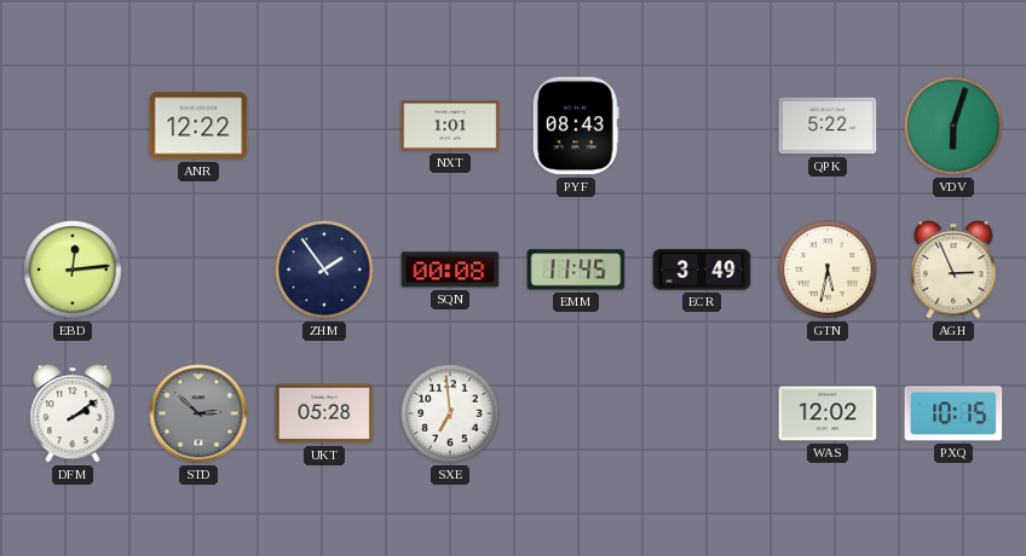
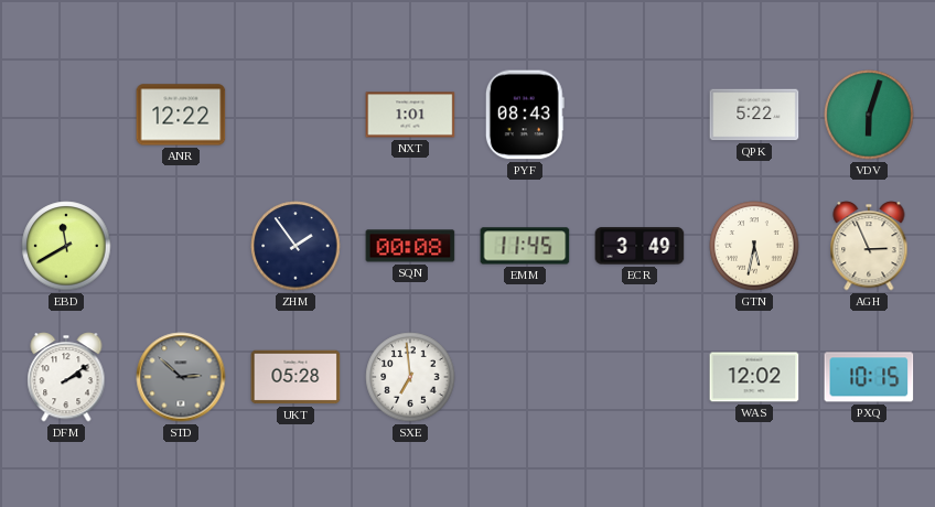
EBD: 12:14 -> 11:40
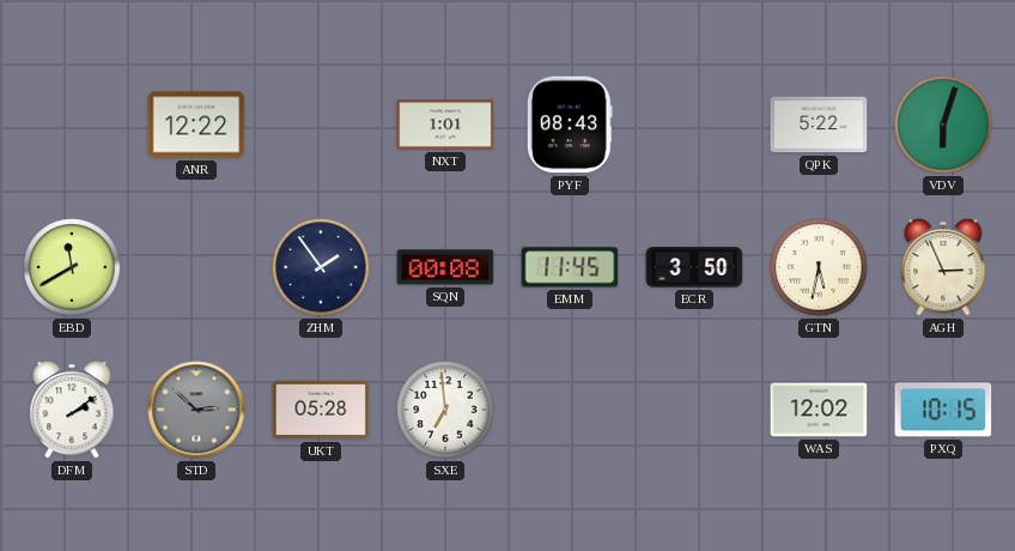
ECR: 3:49 -> 3:50
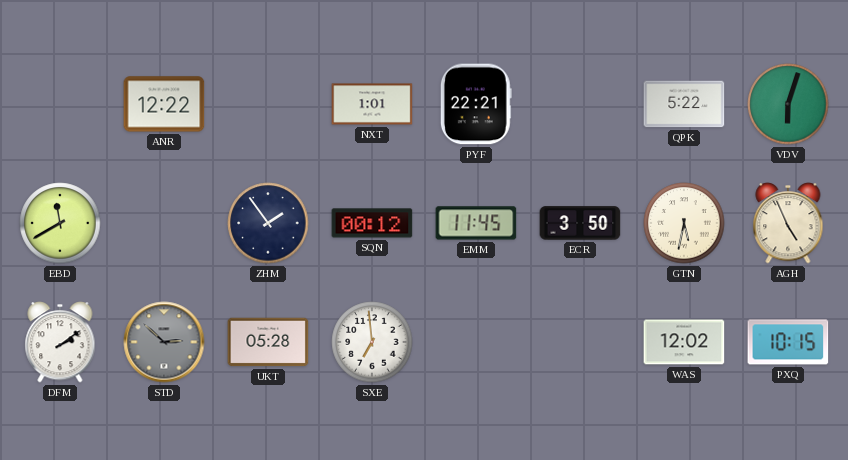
PYF: 08:43 -> 22:21
SQN: 00:08 -> 00:12
AGH: 2:56 -> 4:56
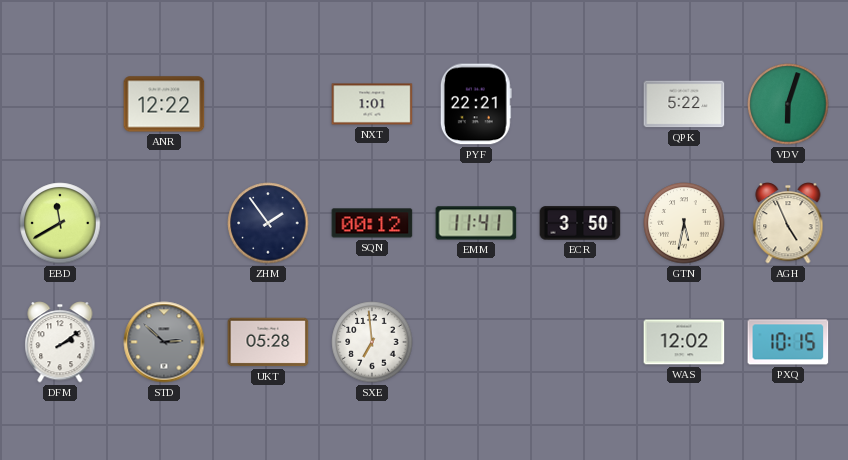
EMM: 11:45 -> 11:41
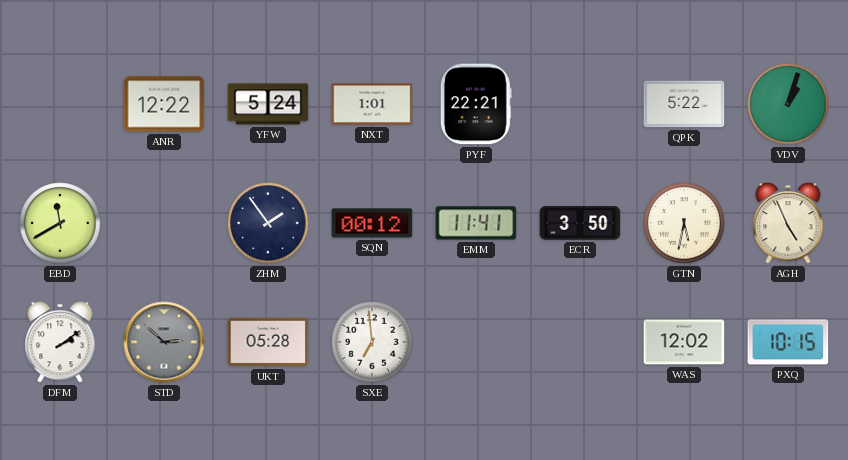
YFW: none -> 5:24
VDV: 6:03 -> 1:03
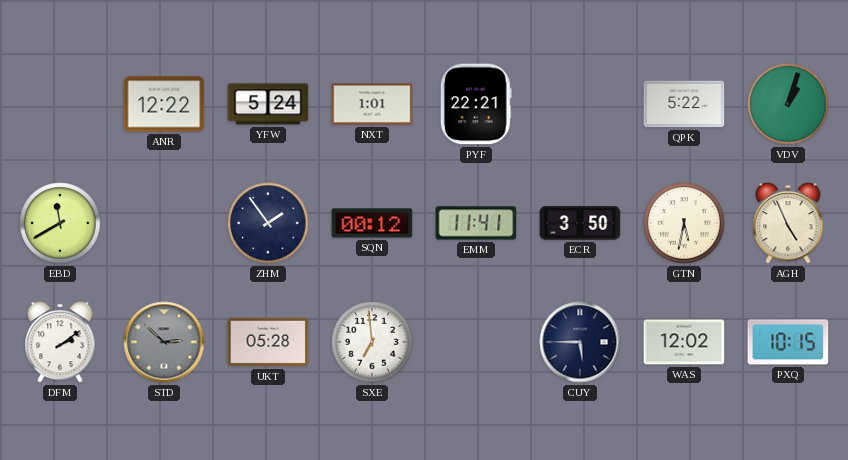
CUY: none -> 5:45
